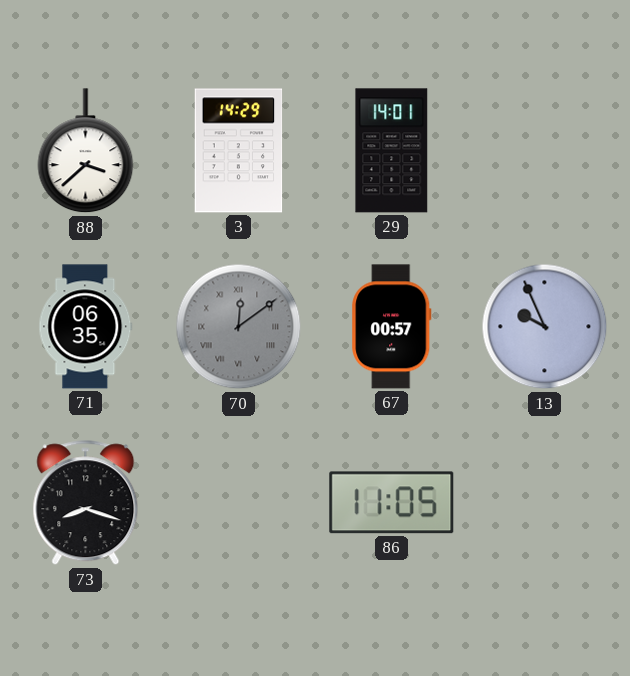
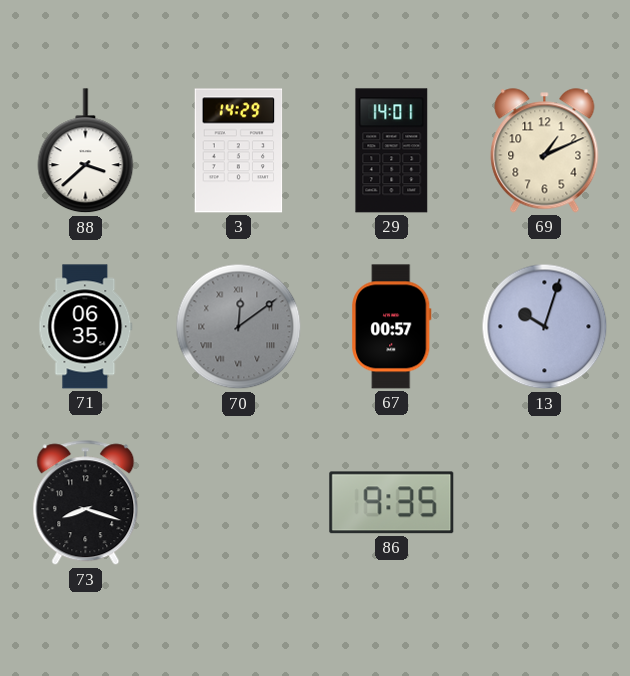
69: none -> 1:11
13: 9:56 -> 10:03
86: 11:05 -> 9:35
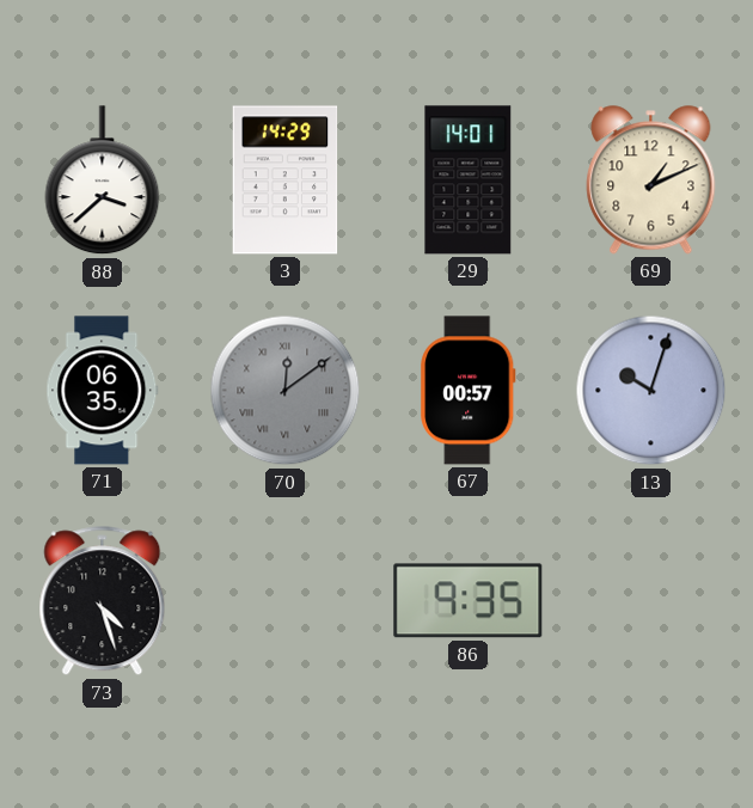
73: 8:18 -> 4:27
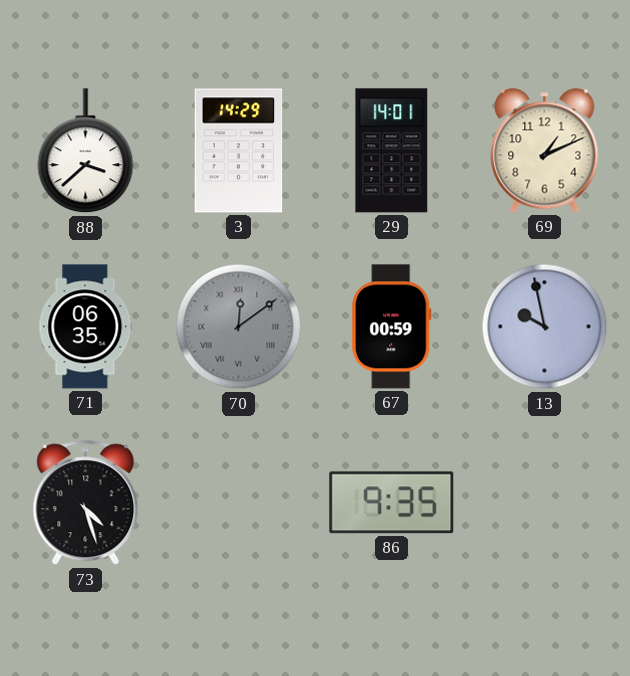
67: 00:57 -> 00:59
13: 10:03 -> 9:58
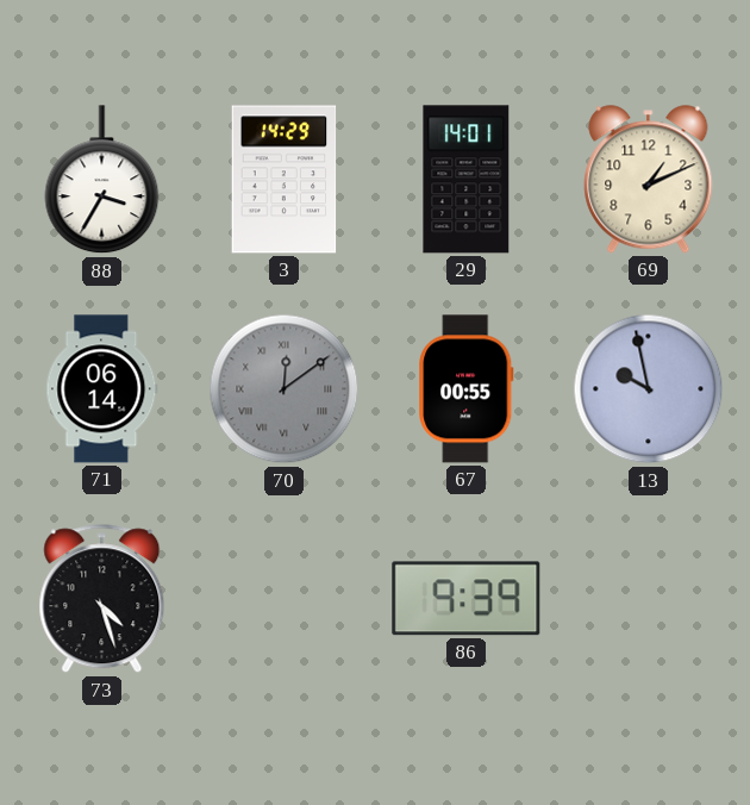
88: 3:38 -> 3:35
71: 06:35 -> 06:14
67: 00:59 -> 00:55
86: 9:35 -> 9:39
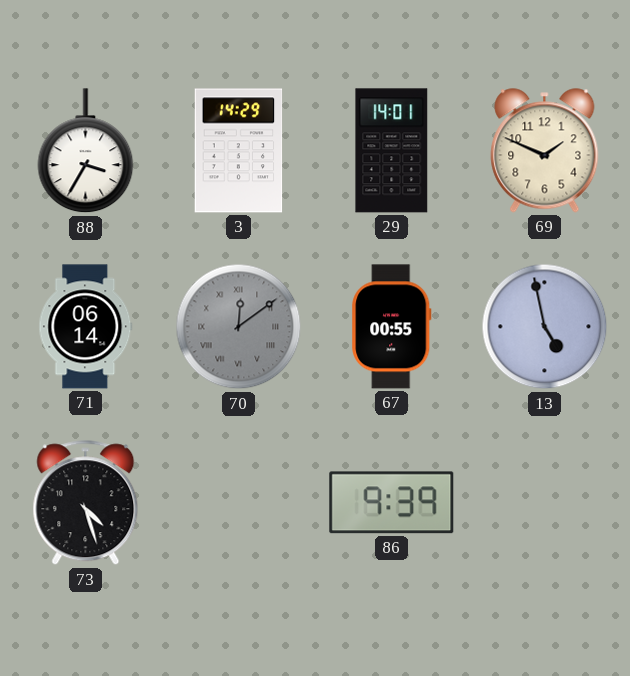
69: 1:11 -> 1:49
13: 9:58 -> 4:58
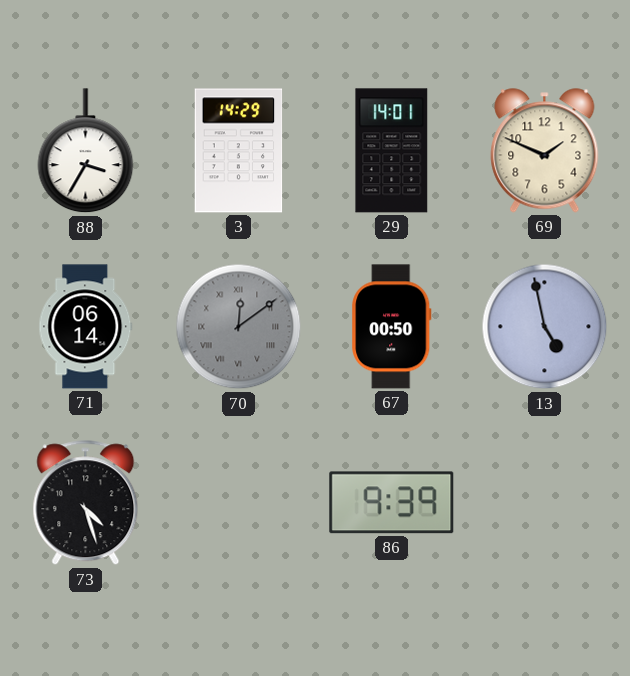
67: 00:55 -> 00:50
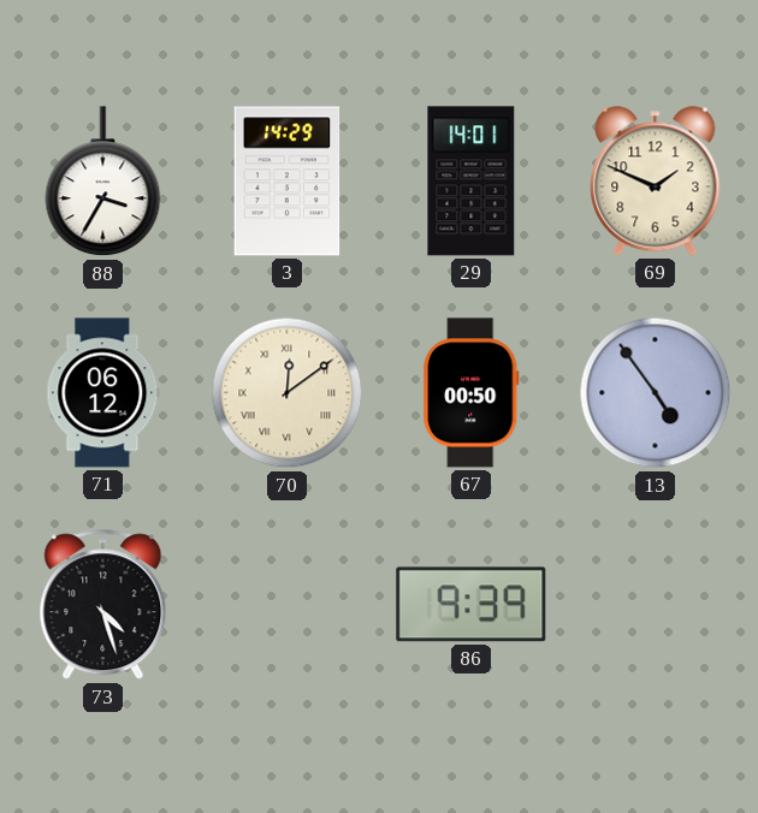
71: 06:14 -> 06:12
70 dial: grey -> cream
13: 4:58 -> 4:54
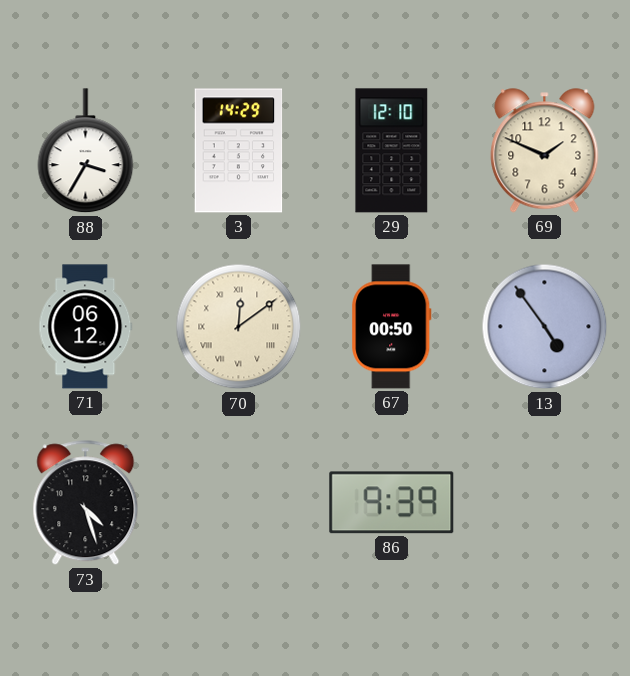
29: 14:01 -> 12:10
